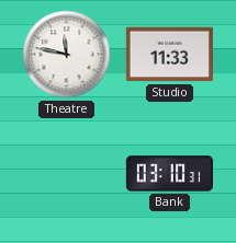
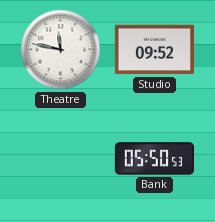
Studio: 11:33 -> 09:52
Bank: 03:10 -> 05:50
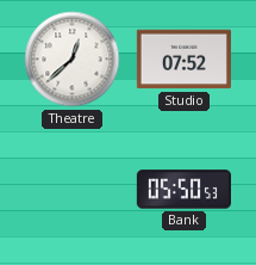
Theatre: 11:47 -> 12:38
Studio: 09:52 -> 07:52
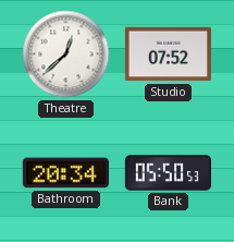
Bathroom: none -> 20:34
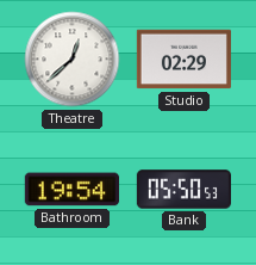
Studio: 07:52 -> 02:29
Bathroom: 20:34 -> 19:54
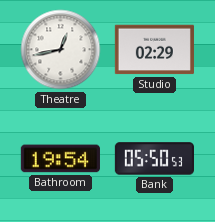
Theatre: 12:38 -> 12:43
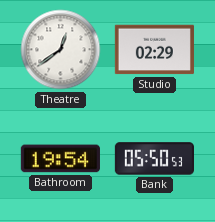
Theatre: 12:43 -> 12:39
